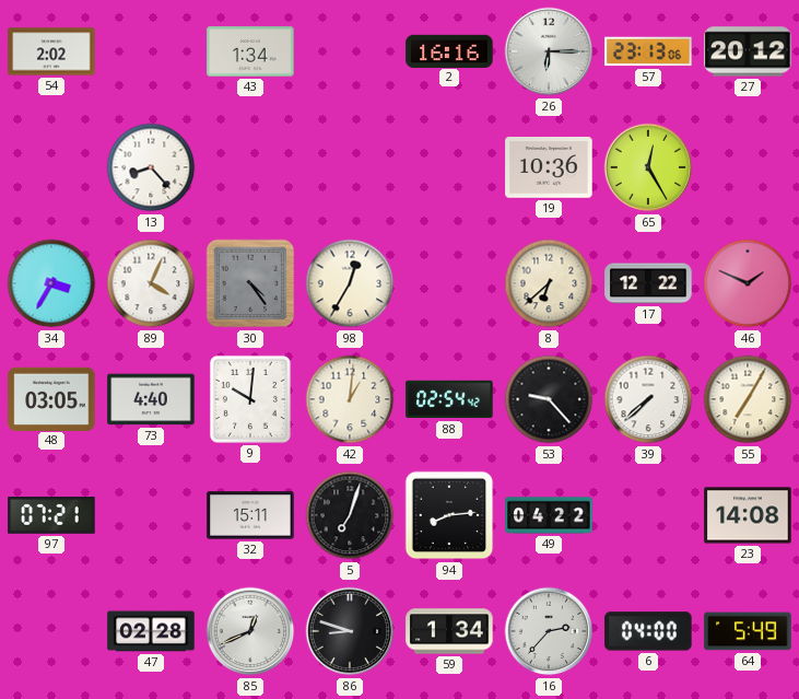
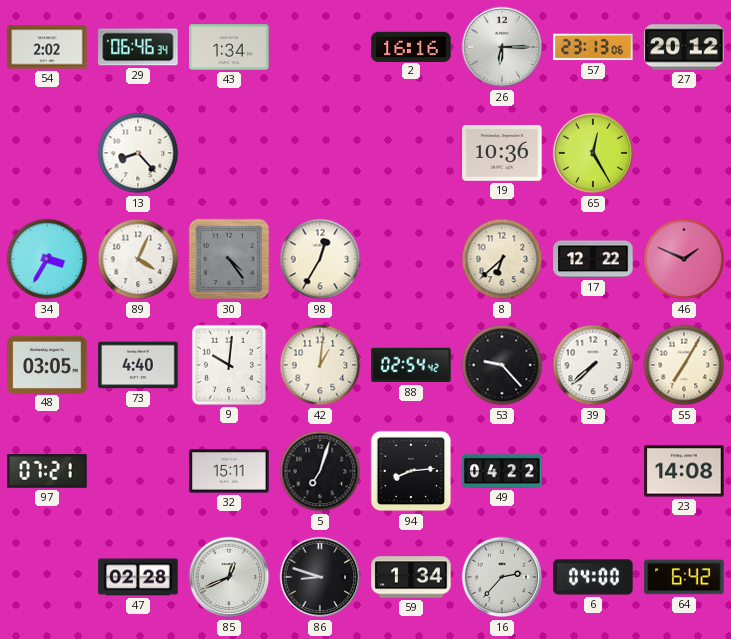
29: none -> 06:46
64: 5:49 -> 6:42
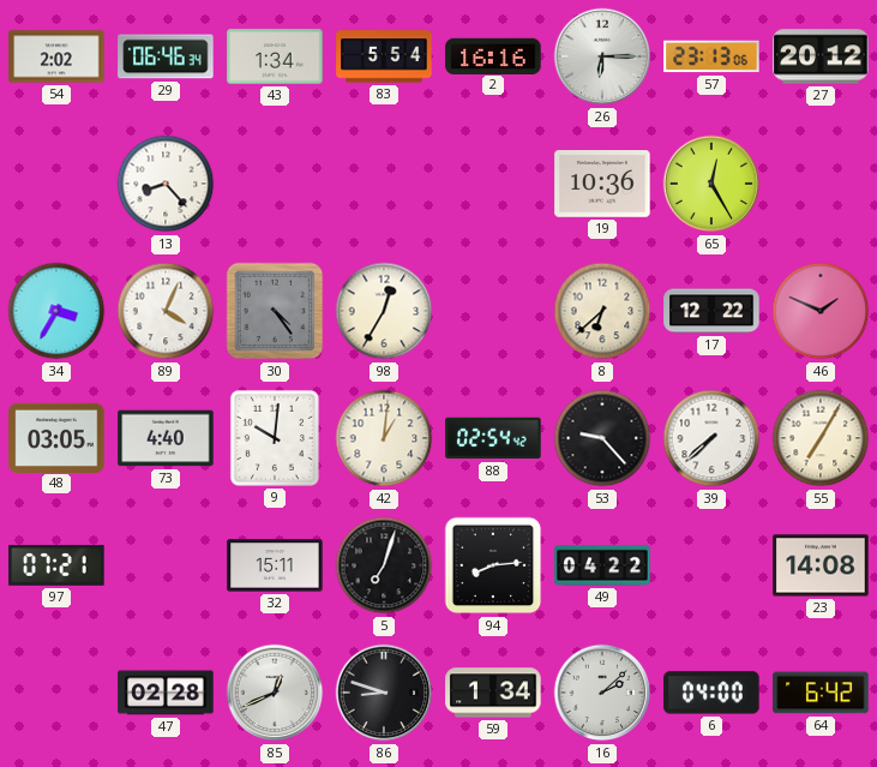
83: none -> 5:54
16: 2:37 -> 2:08
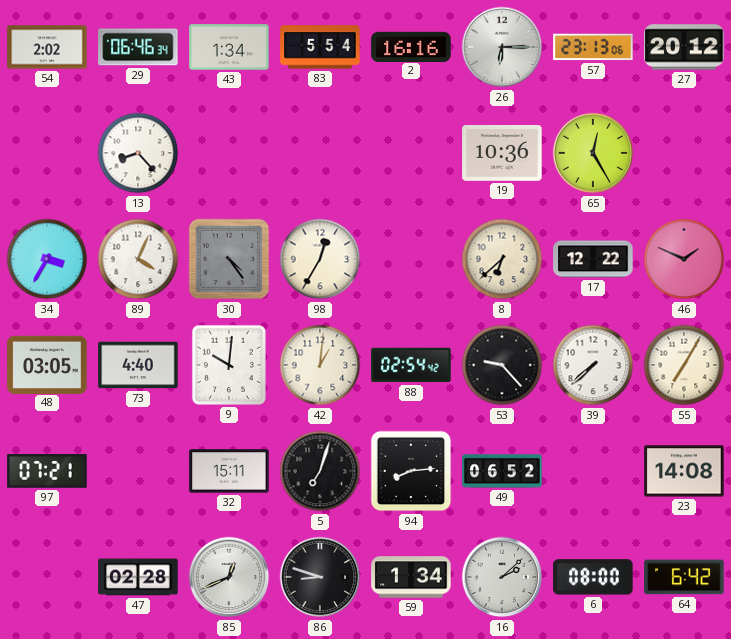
49: 04:22 -> 06:52
6: 04:00 -> 08:00
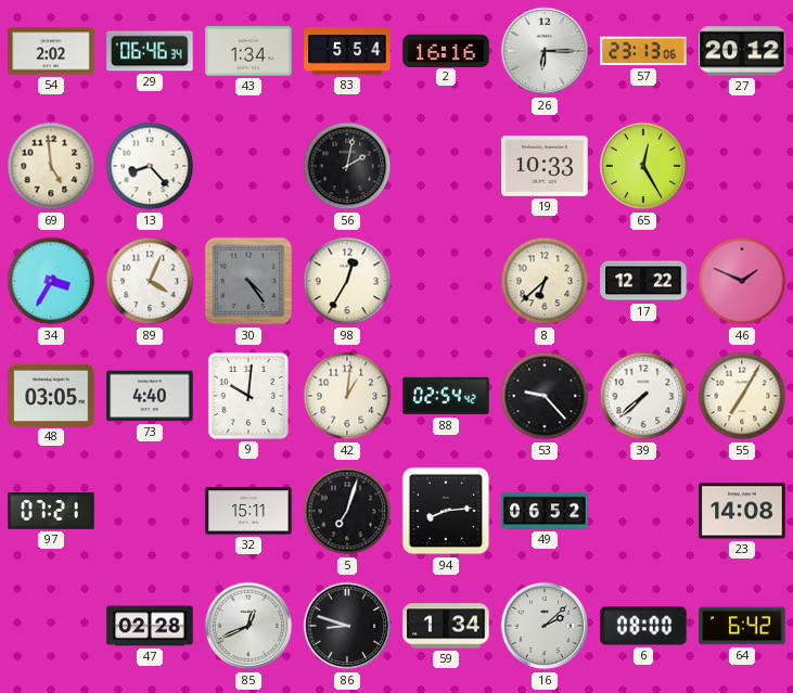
69: none -> 4:59
56: none -> 2:02
19: 10:36 -> 10:33
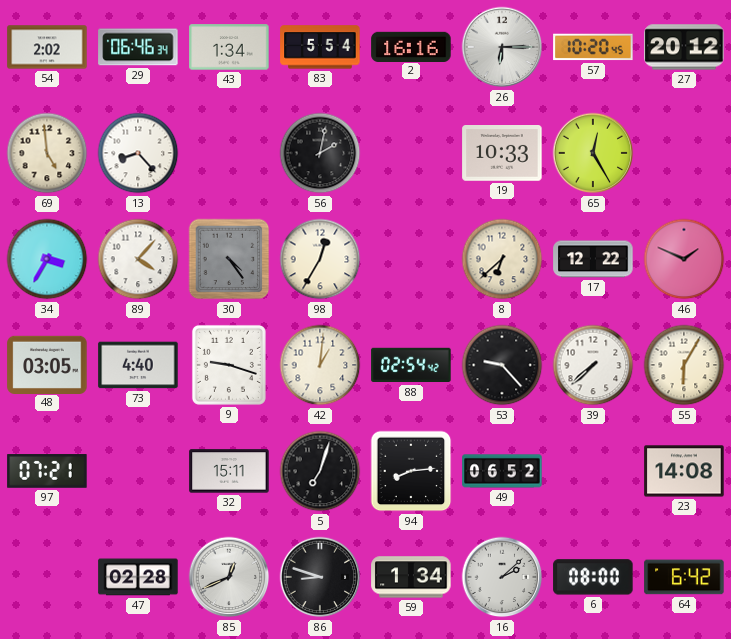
57: 23:13 -> 10:20
89: 4:04 -> 4:07
9: 10:01 -> 9:18
55: 7:05 -> 6:05
